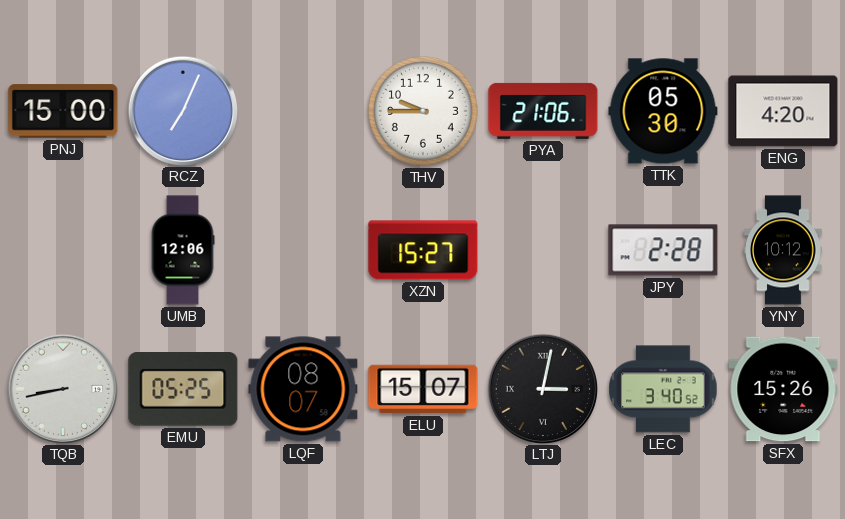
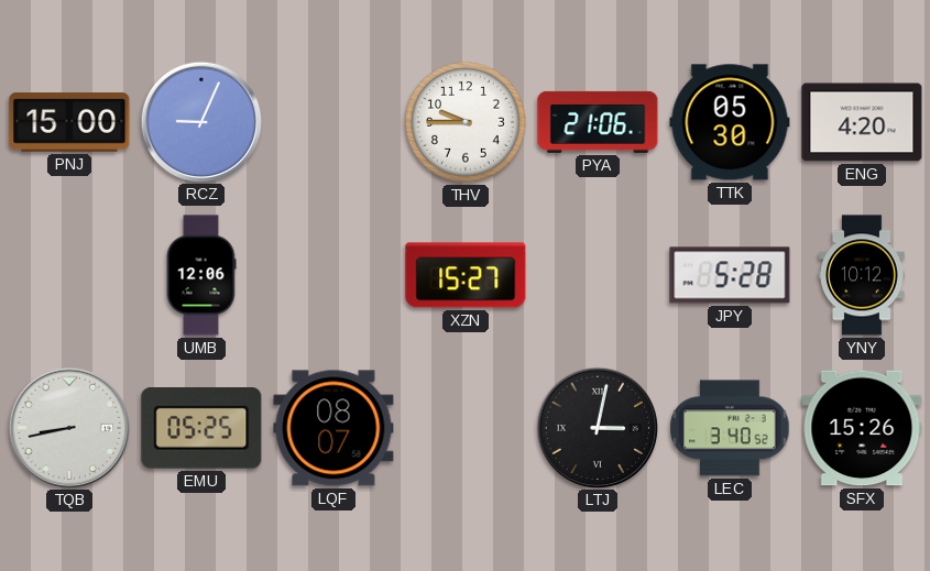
RCZ: 7:04 -> 9:04
JPY: 2:28 -> 5:28
ELU: 15:07 -> none
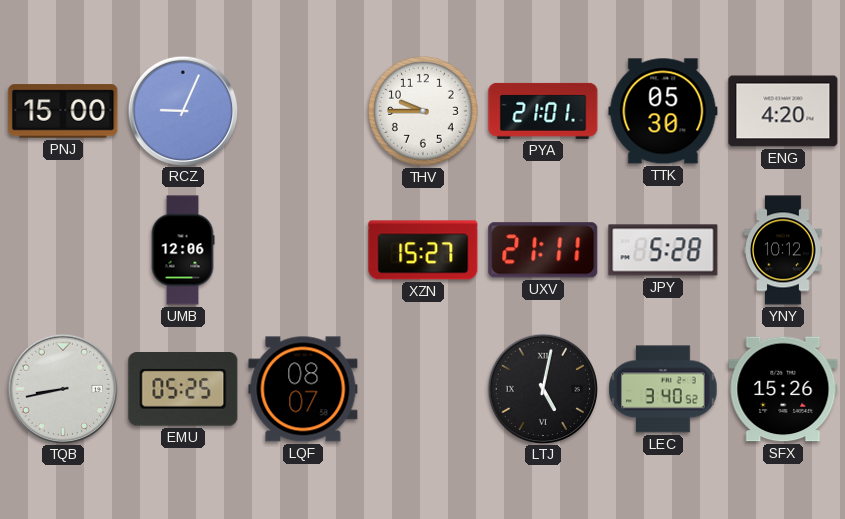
PYA: 21:06 -> 21:01
UXV: none -> 21:11
LTJ: 3:02 -> 5:02
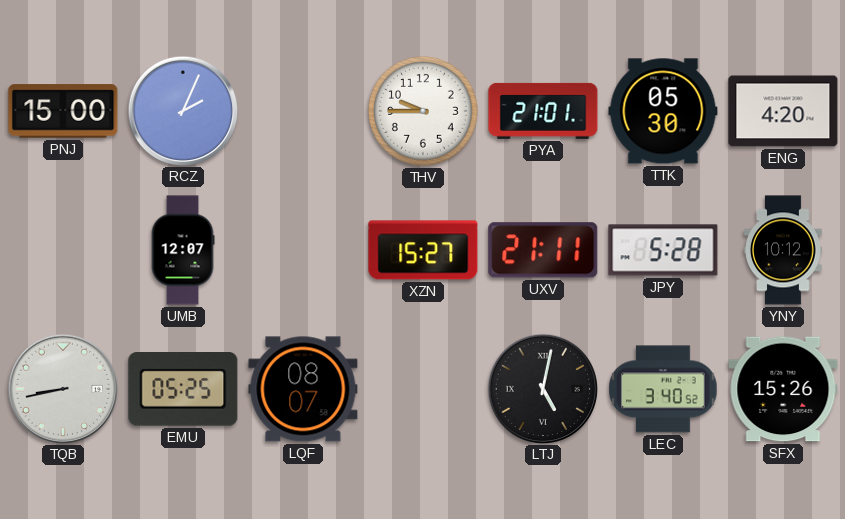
RCZ: 9:04 -> 2:04
UMB: 12:06 -> 12:07
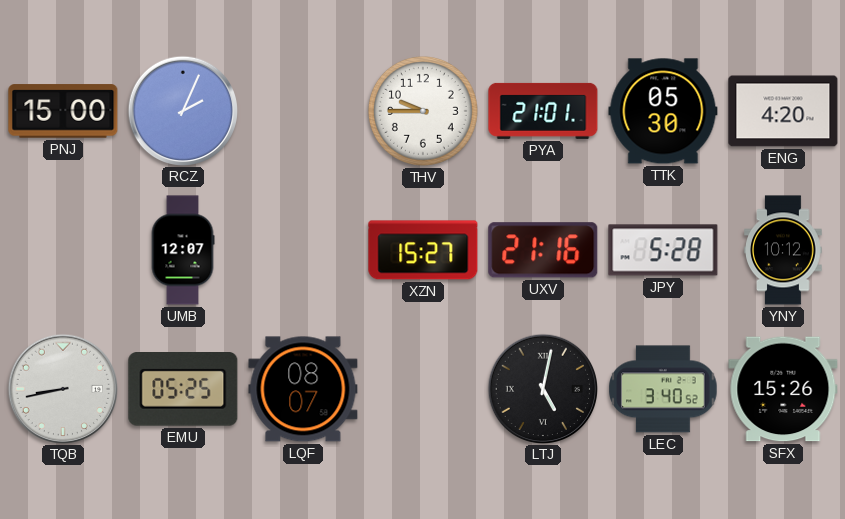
UXV: 21:11 -> 21:16
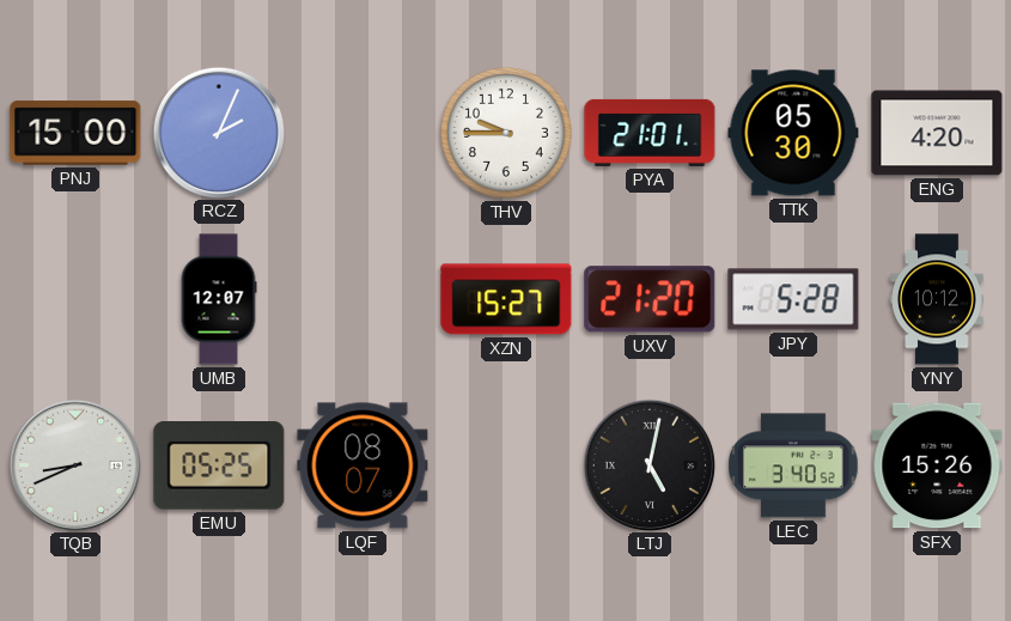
UXV: 21:16 -> 21:20
TQB: 8:43 -> 8:41
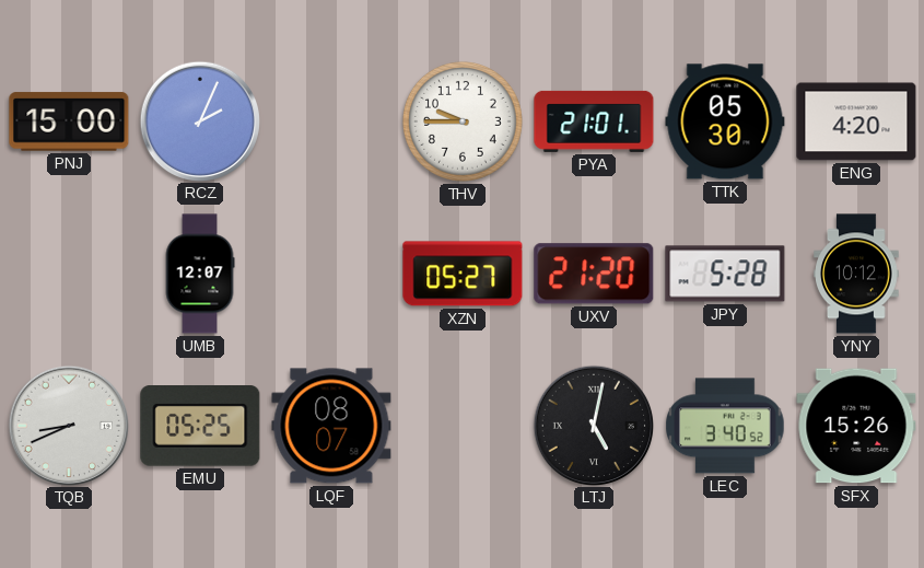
XZN: 15:27 -> 05:27
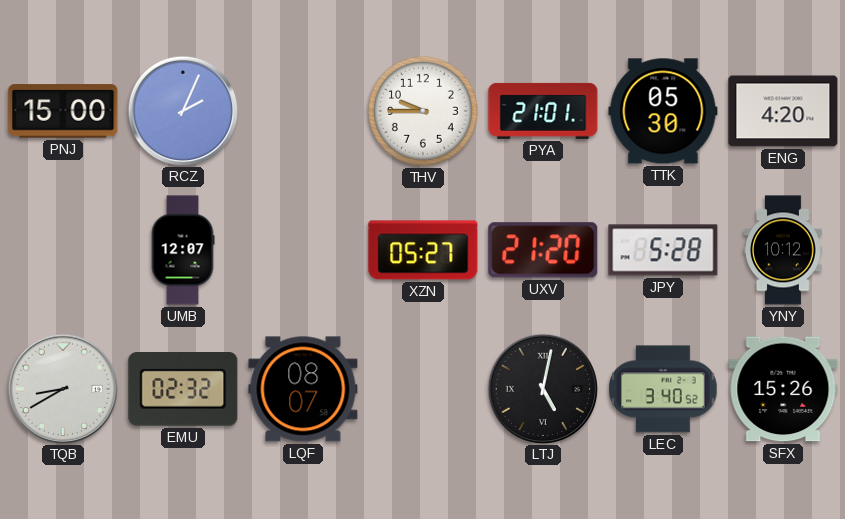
TQB: 8:41 -> 8:40
EMU: 05:25 -> 02:32
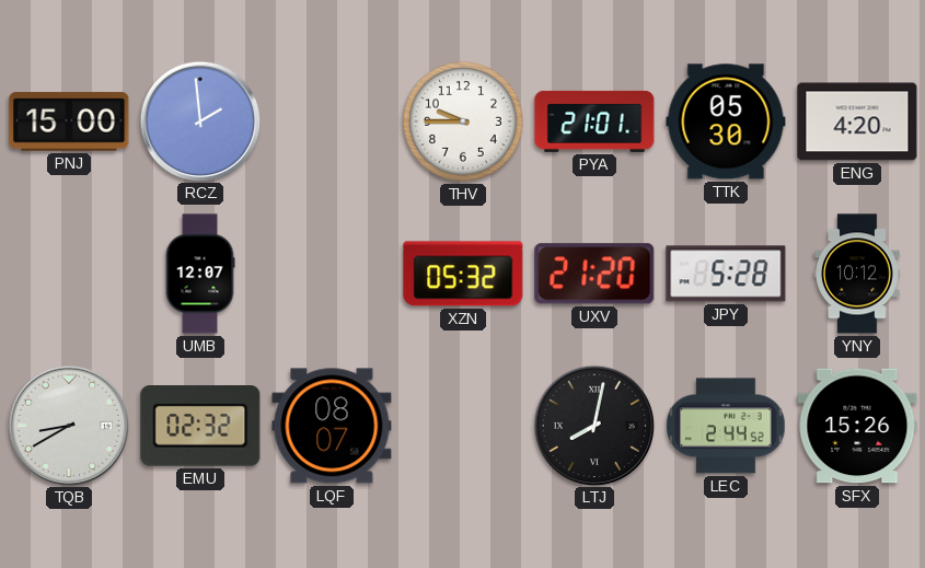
RCZ: 2:04 -> 1:59
XZN: 05:27 -> 05:32
LTJ: 5:02 -> 8:02
LEC: 3:40 -> 2:44
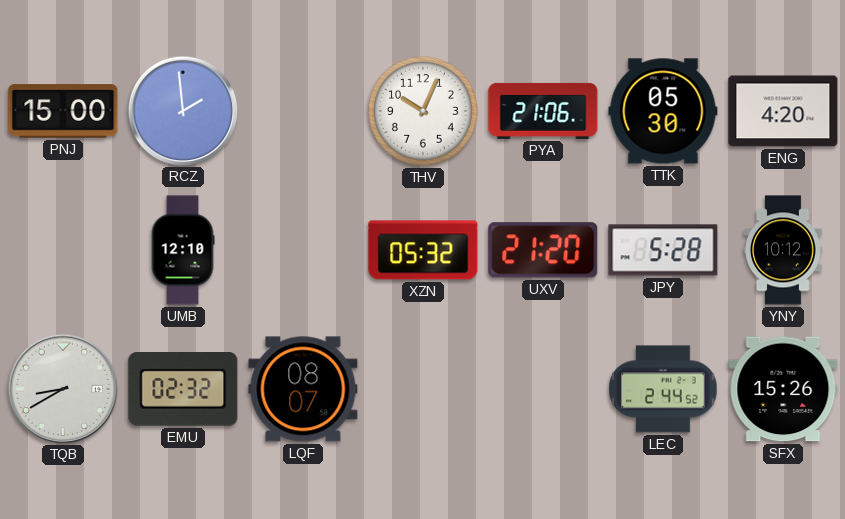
THV: 9:45 -> 10:04
PYA: 21:01 -> 21:06
UMB: 12:07 -> 12:10
LTJ: 8:02 -> none
